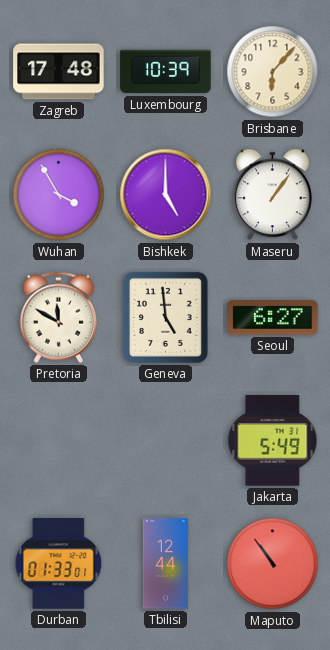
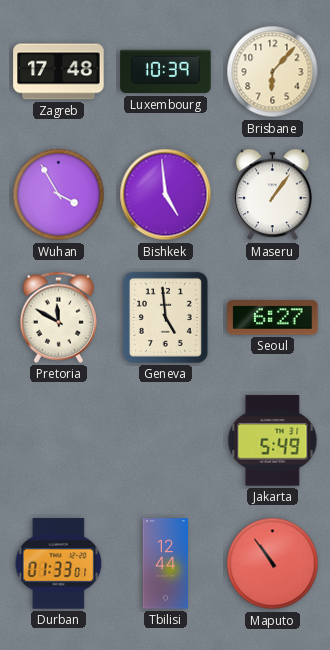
Bishkek: 5:00 -> 4:59
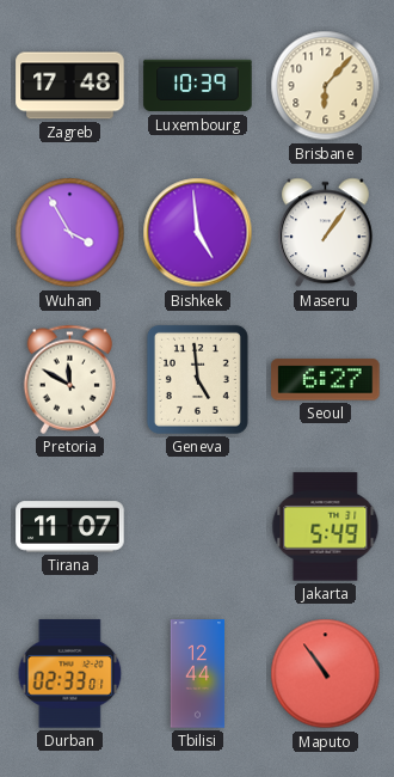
Tirana: none -> 11:07
Durban: 01:33 -> 02:33
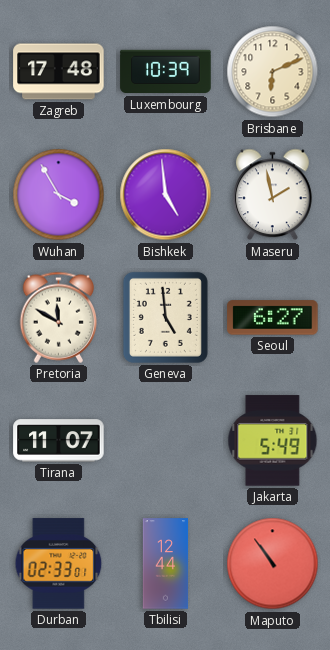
Brisbane: 6:07 -> 6:11
Maseru: 1:06 -> 1:58
